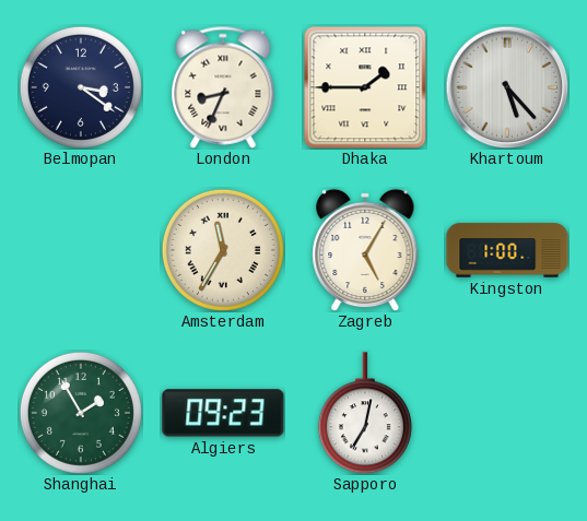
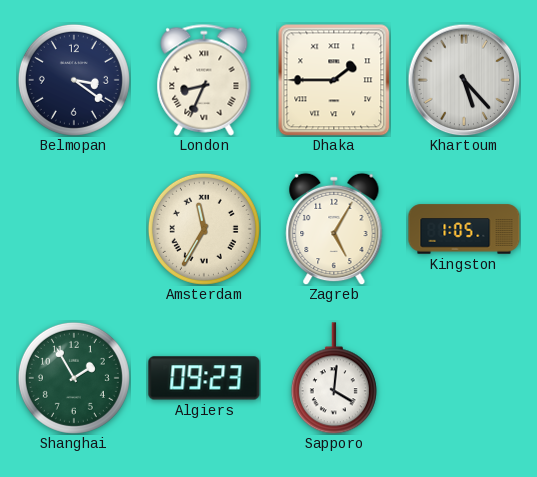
Kingston: 1:00 -> 1:05
Sapporo: 7:02 -> 4:01
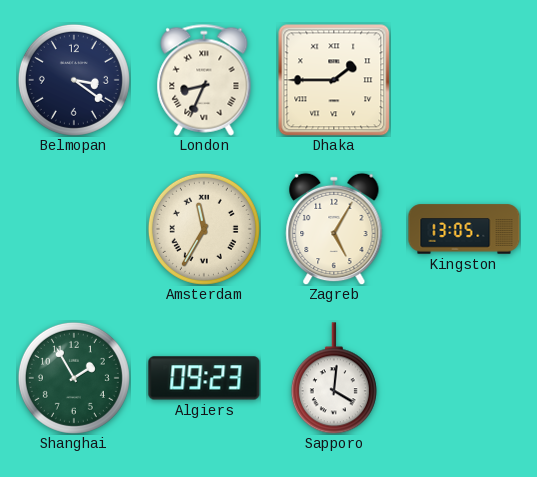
Khartoum: 5:23 -> none
Kingston: 1:05 -> 13:05
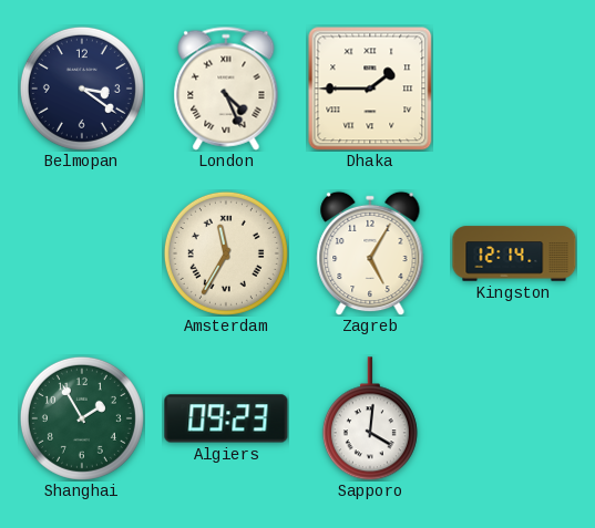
London: 8:34 -> 4:26
Kingston: 13:05 -> 12:14
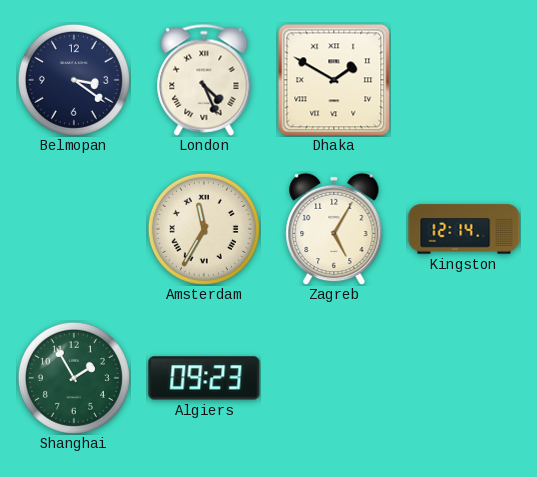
Dhaka: 1:45 -> 1:50
Sapporo: 4:01 -> none
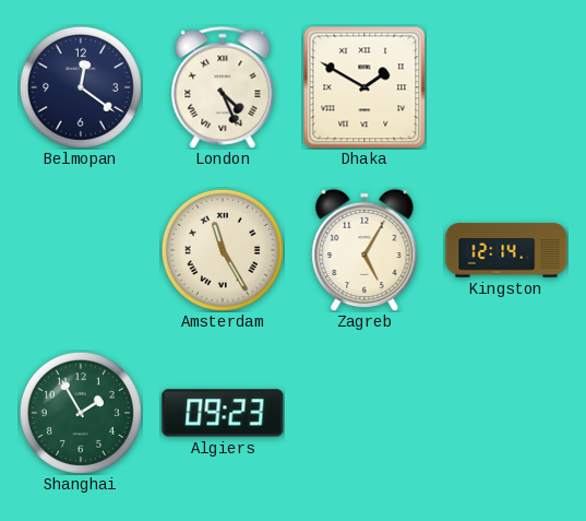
Belmopan: 3:21 -> 12:21
Amsterdam: 11:35 -> 11:25
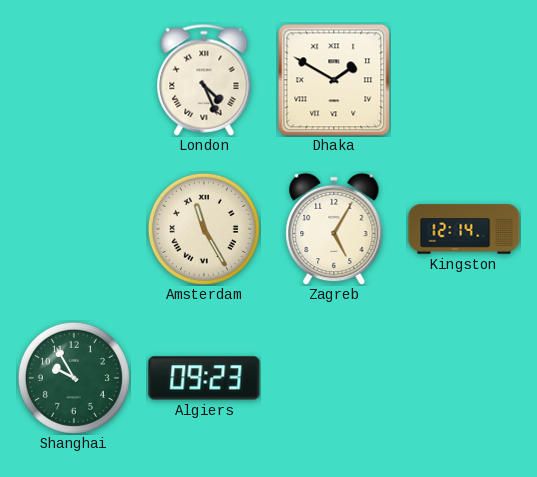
Belmopan: 12:21 -> none
Shanghai: 1:55 -> 9:55
